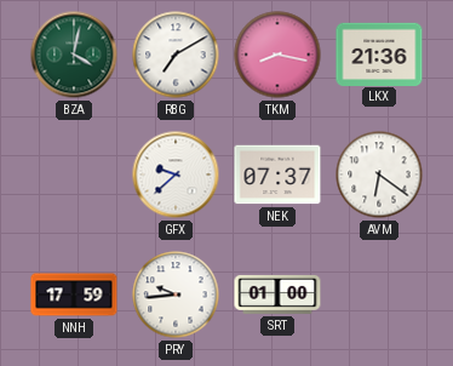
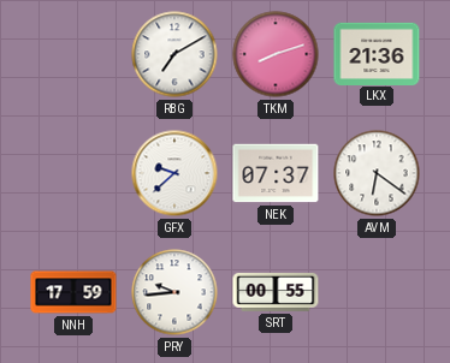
BZA: 4:02 -> none
TKM: 8:17 -> 8:12
SRT: 01:00 -> 00:55
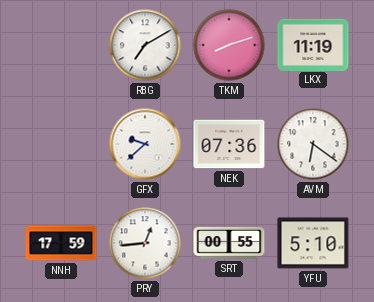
LKX: 21:36 -> 11:19
NEK: 07:37 -> 07:36
PRY: 9:44 -> 12:44
YFU: none -> 5:10
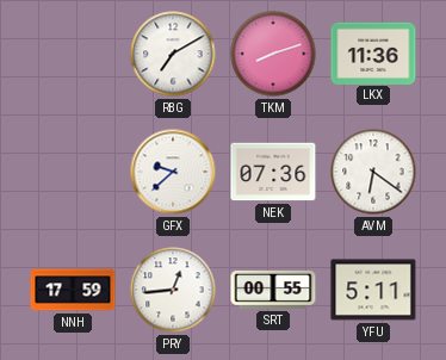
LKX: 11:19 -> 11:36
YFU: 5:10 -> 5:11
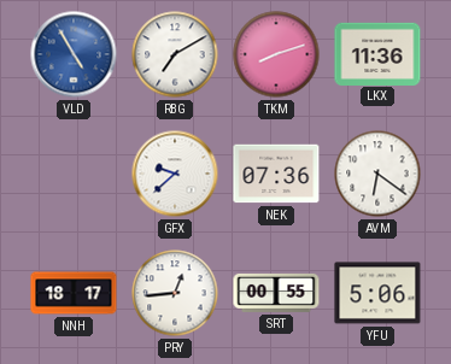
VLD: none -> 4:55
NNH: 17:59 -> 18:17
YFU: 5:11 -> 5:06
